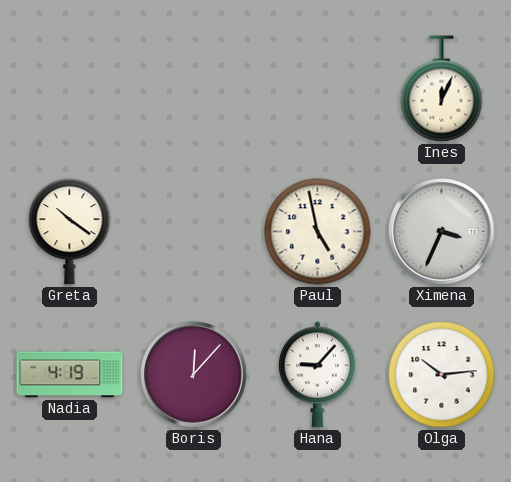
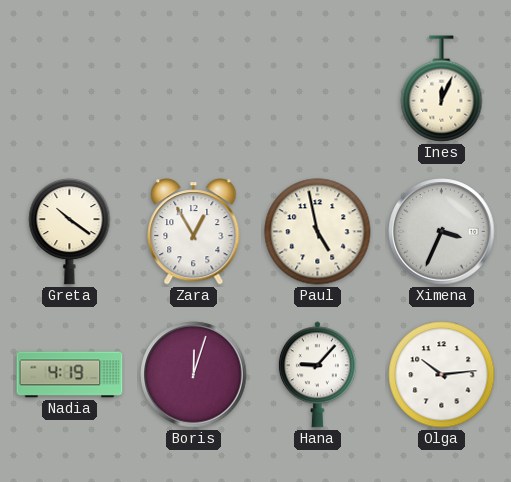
Zara: none -> 12:55
Boris: 12:07 -> 12:03
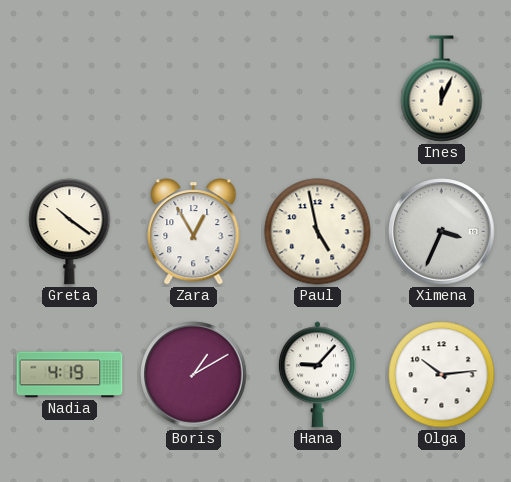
Boris: 12:03 -> 1:10
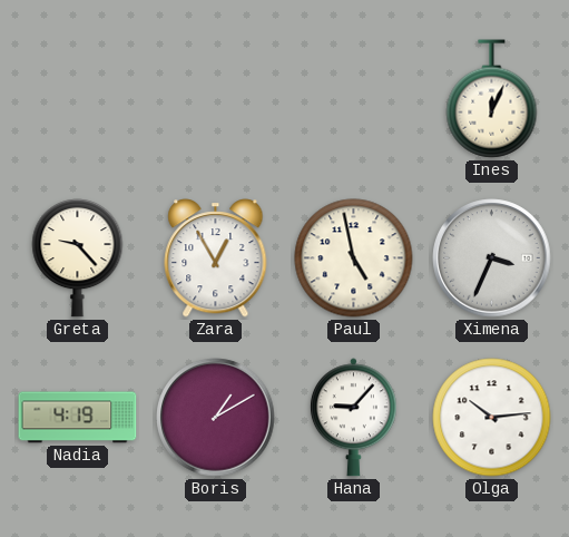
Greta: 10:21 -> 9:23
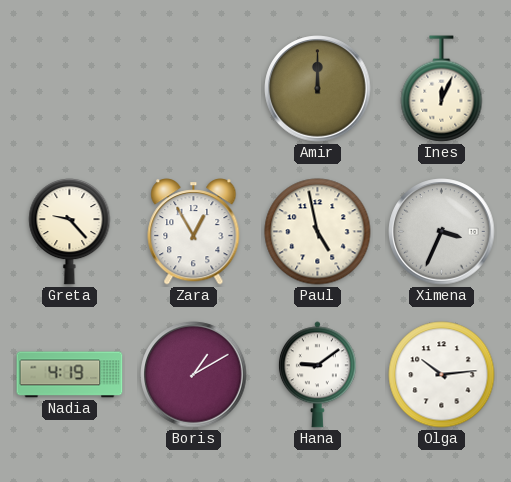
Amir: none -> 12:00
Hana: 9:07 -> 9:09
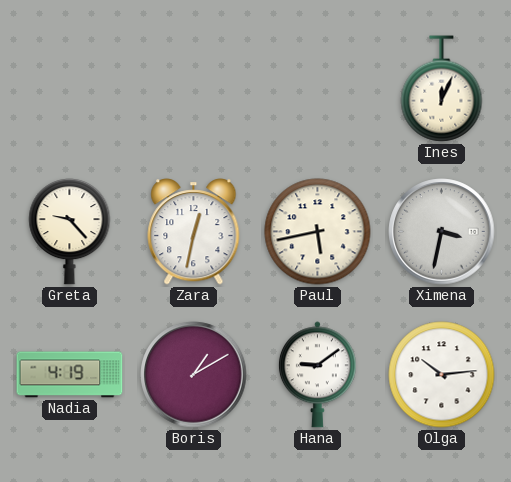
Amir: 12:00 -> none
Zara: 12:55 -> 12:32
Paul: 4:58 -> 5:43
Ximena: 3:34 -> 3:32
